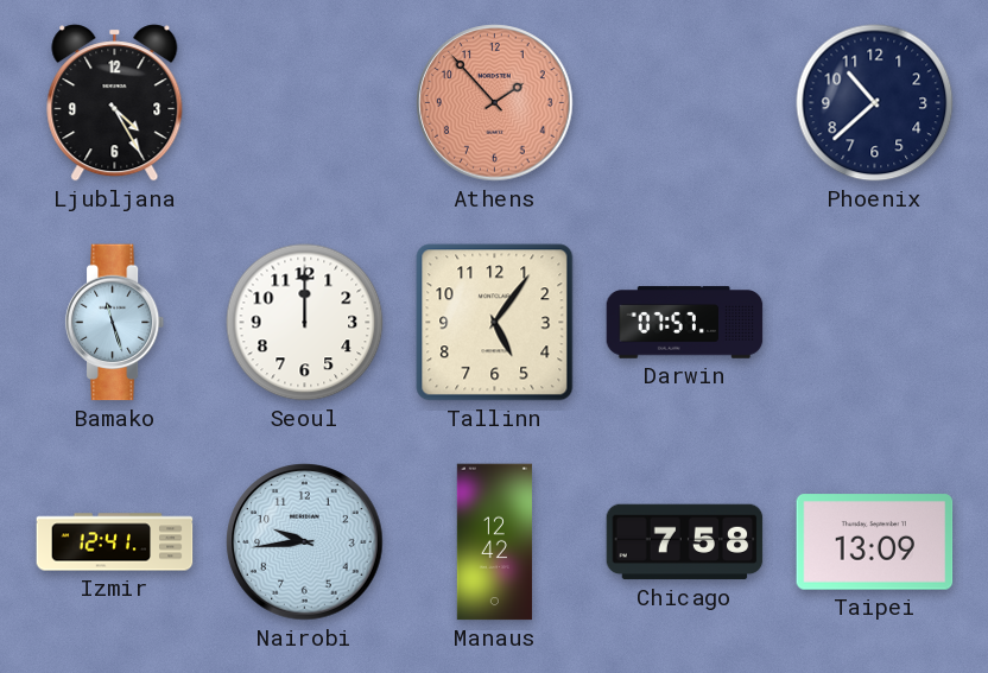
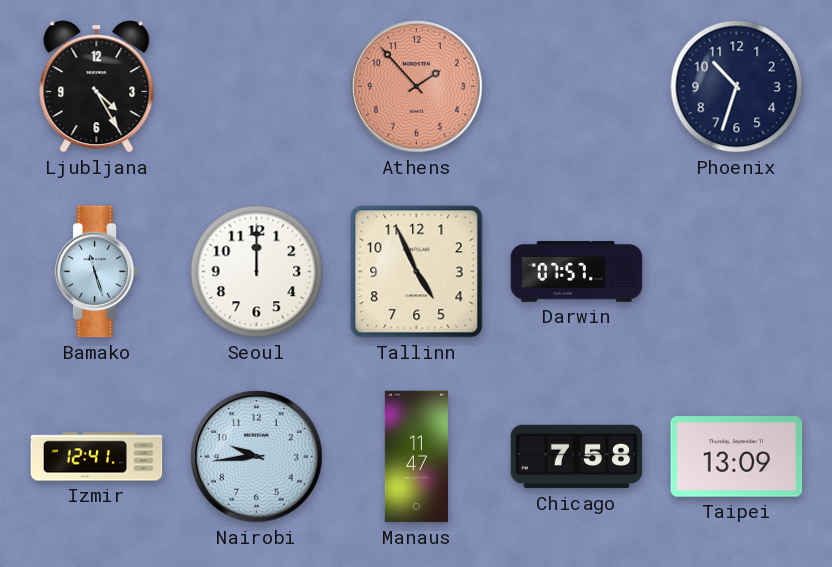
Phoenix: 10:38 -> 10:33
Tallinn: 5:06 -> 4:56
Manaus: 12:42 -> 11:47
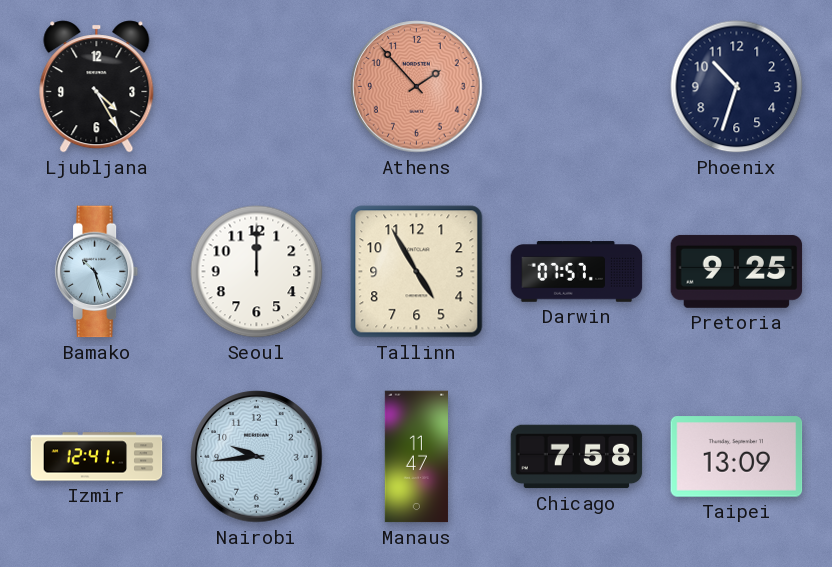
Bamako: 11:27 -> 10:27
Tallinn: 4:56 -> 4:55
Pretoria: none -> 9:25
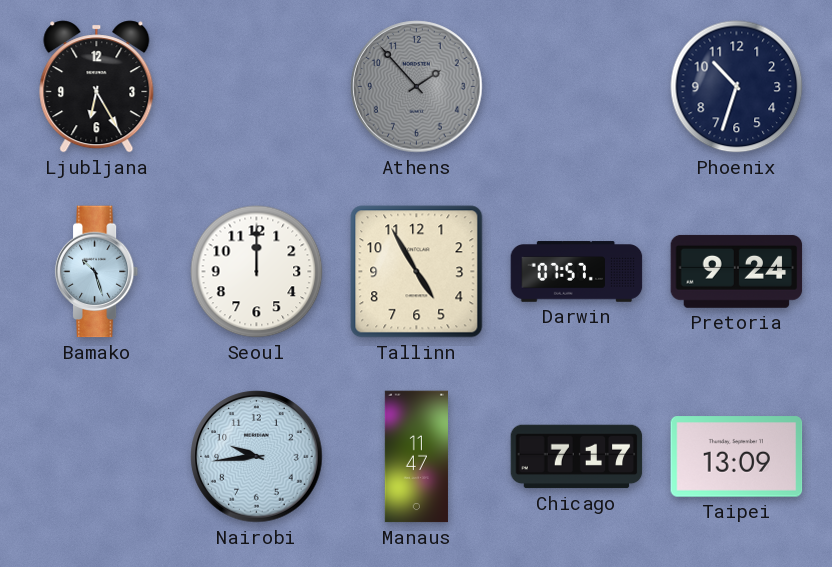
Ljubljana: 4:25 -> 6:25
Athens dial: salmon -> grey
Pretoria: 9:25 -> 9:24
Izmir: 12:41 -> none
Chicago: 7:58 -> 7:17
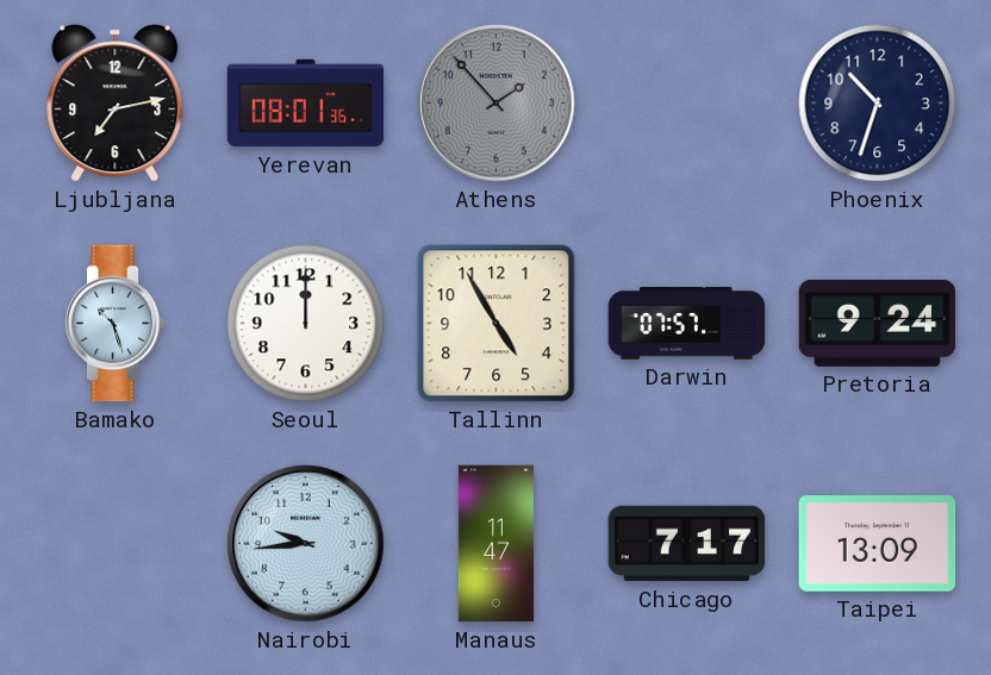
Ljubljana: 6:25 -> 7:13
Yerevan: none -> 08:01
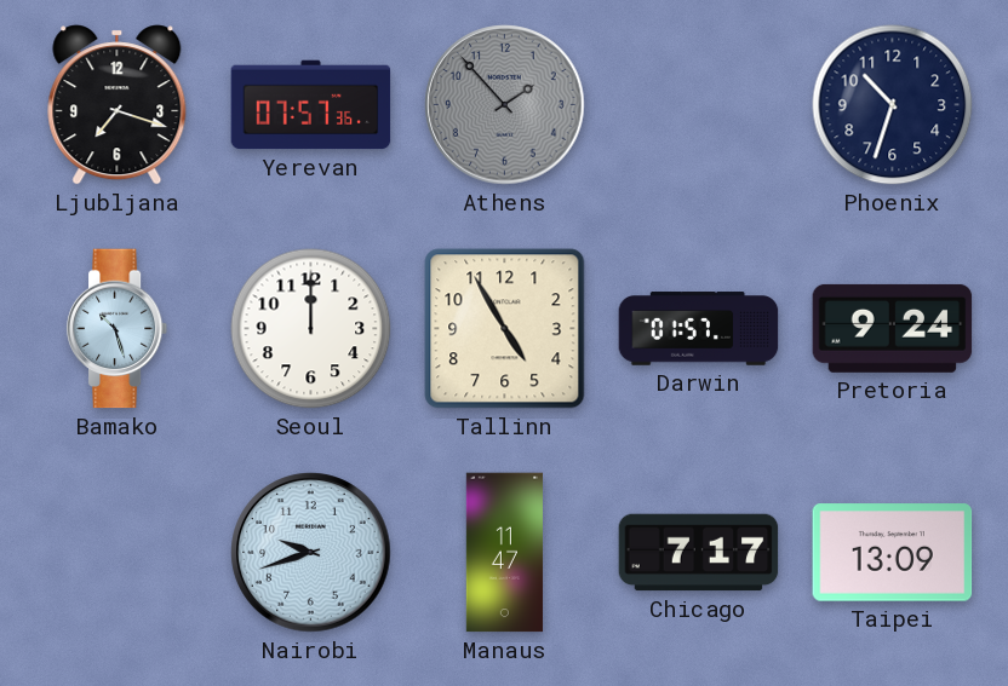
Ljubljana: 7:13 -> 7:18
Yerevan: 08:01 -> 07:57
Darwin: 07:57 -> 01:57
Nairobi: 9:44 -> 9:42
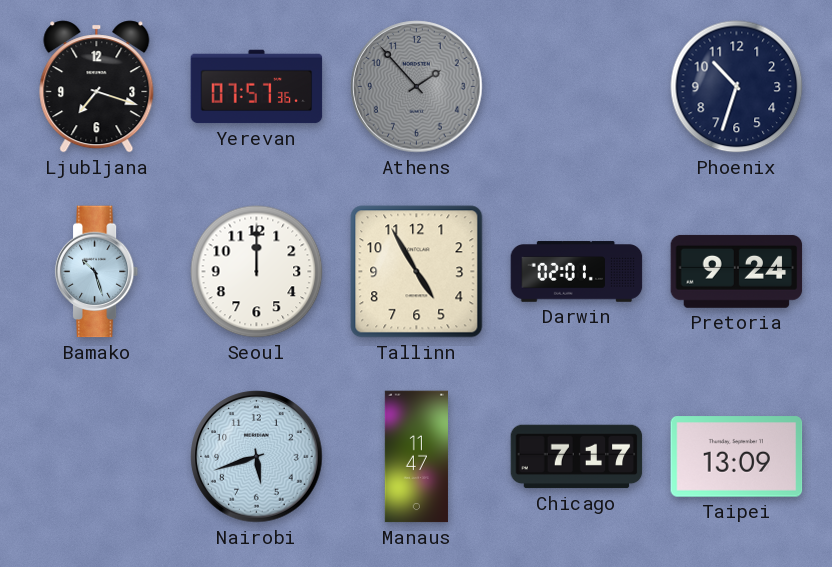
Darwin: 01:57 -> 02:01
Nairobi: 9:42 -> 5:42
